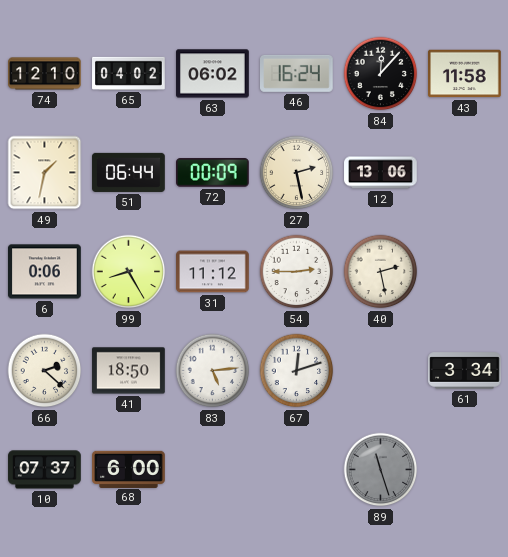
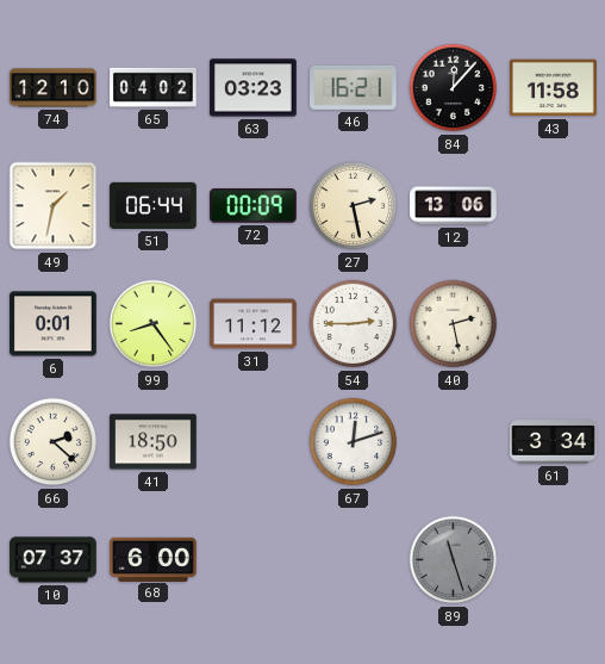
63: 06:02 -> 03:23
46: 16:24 -> 16:21
6: 0:06 -> 0:01
99: 8:25 -> 8:24
83: 5:14 -> none
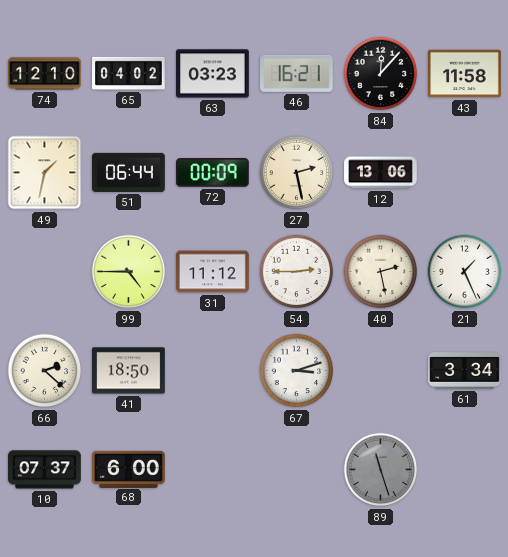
6: 0:01 -> none
99: 8:24 -> 4:45
21: none -> 1:26
67: 12:12 -> 3:12
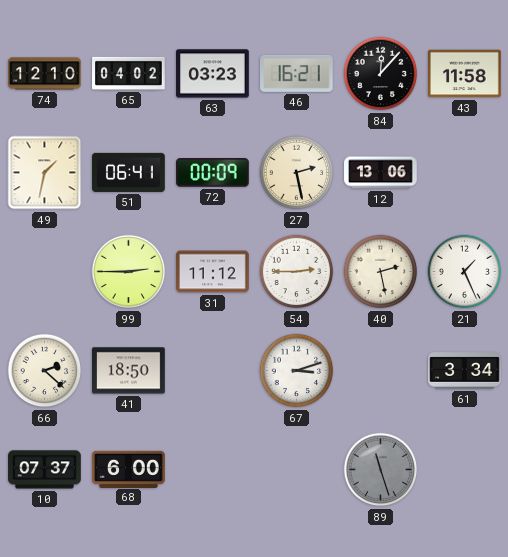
51: 06:44 -> 06:41
99: 4:45 -> 2:45
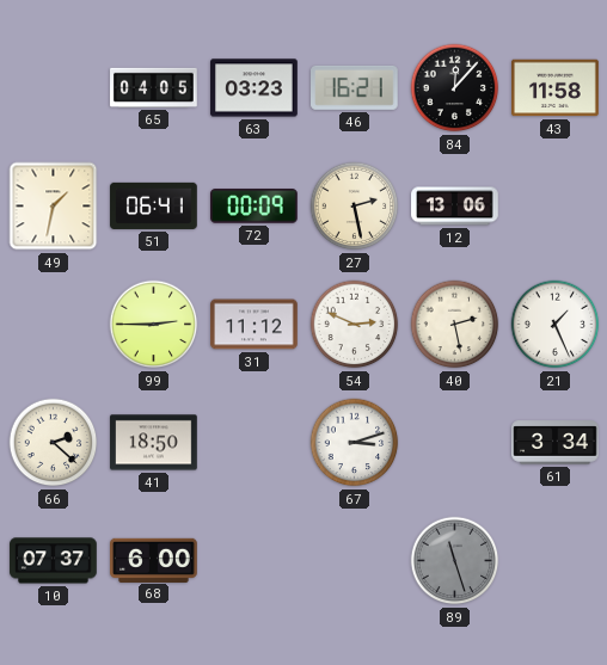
74: 12:10 -> none
65: 04:02 -> 04:05
54: 2:45 -> 2:49
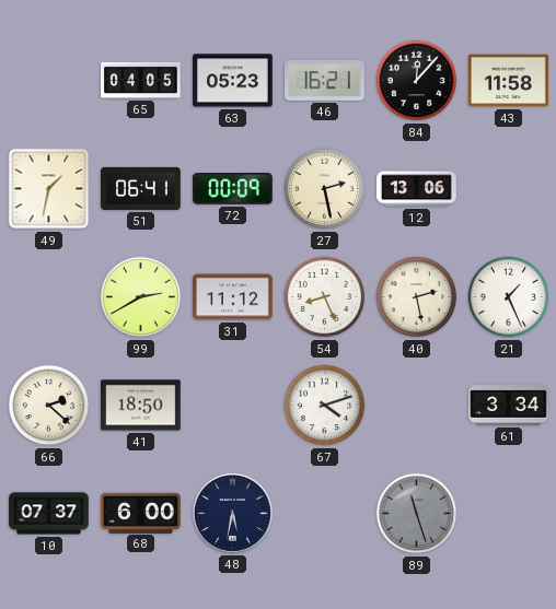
63: 03:23 -> 05:23
99: 2:45 -> 2:40
54: 2:49 -> 8:26
67: 3:12 -> 4:12
48: none -> 5:32
